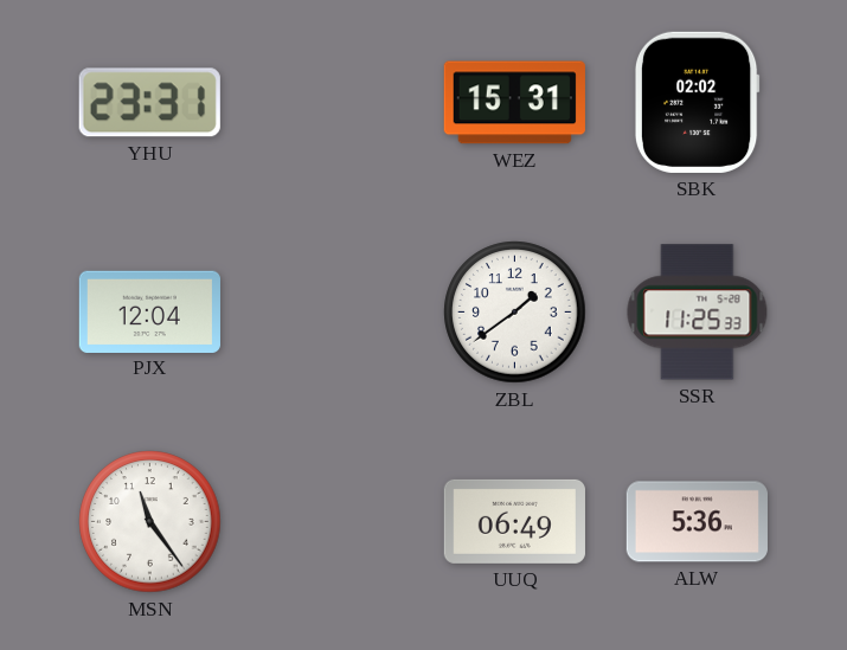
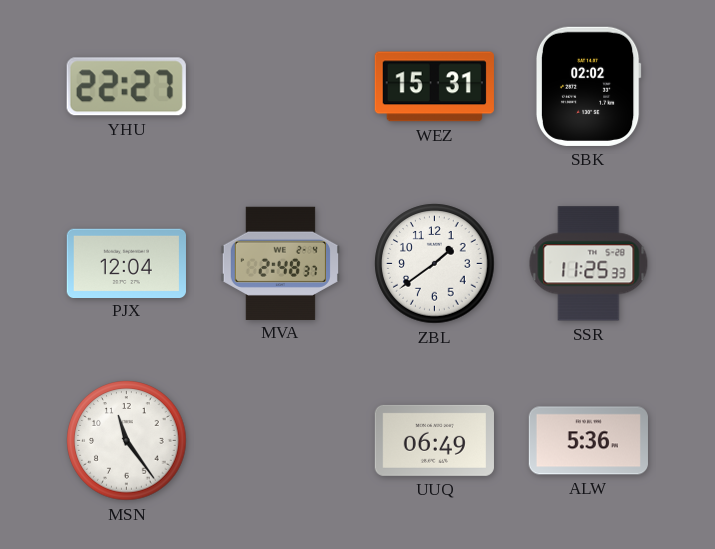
YHU: 23:31 -> 22:27
MVA: none -> 2:48
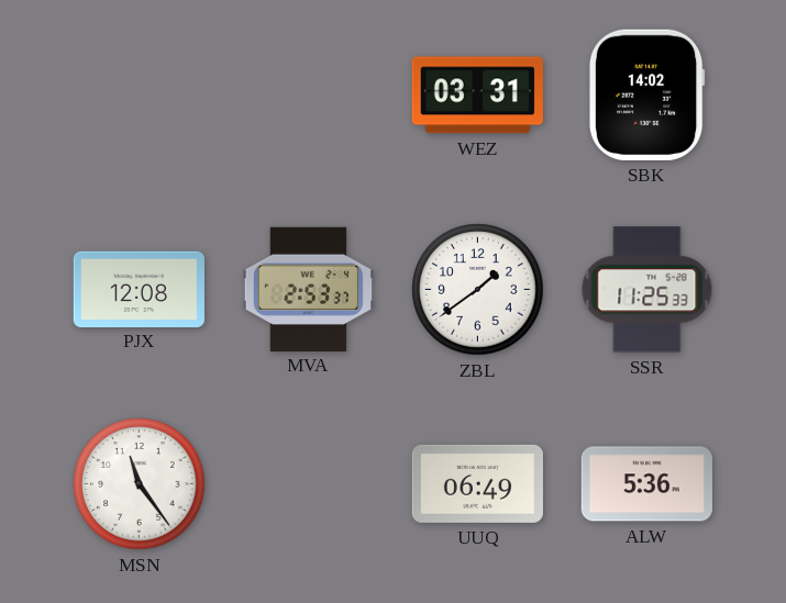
YHU: 22:27 -> none
WEZ: 15:31 -> 03:31
SBK: 02:02 -> 14:02
PJX: 12:04 -> 12:08
MVA: 2:48 -> 2:53
